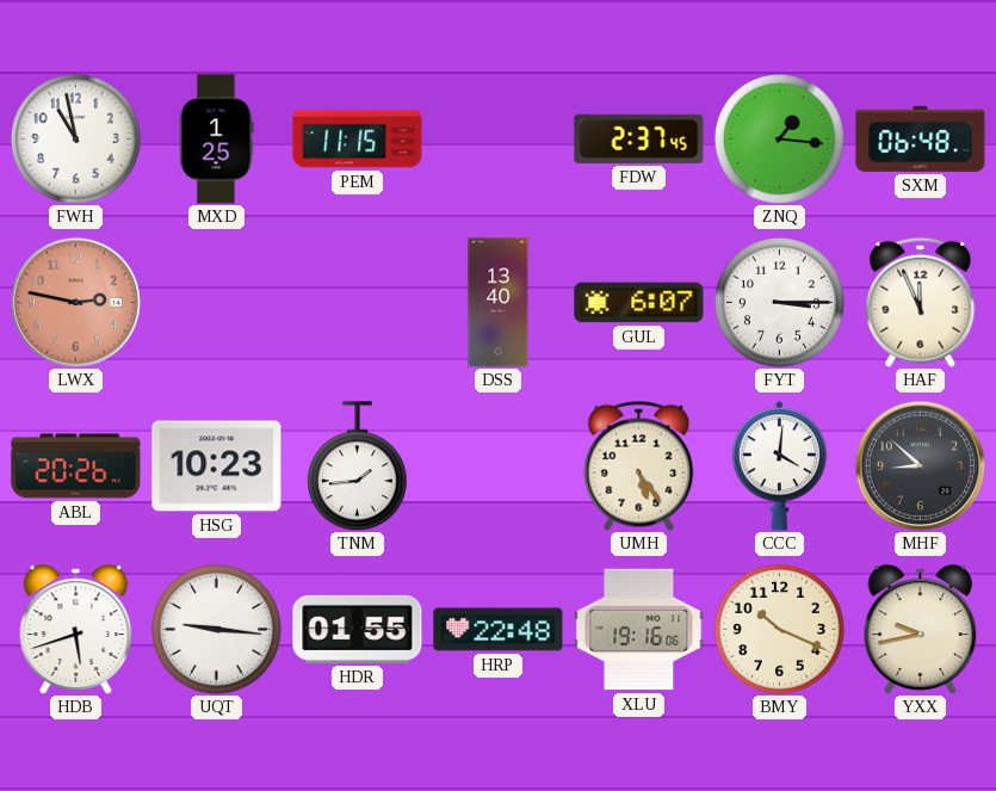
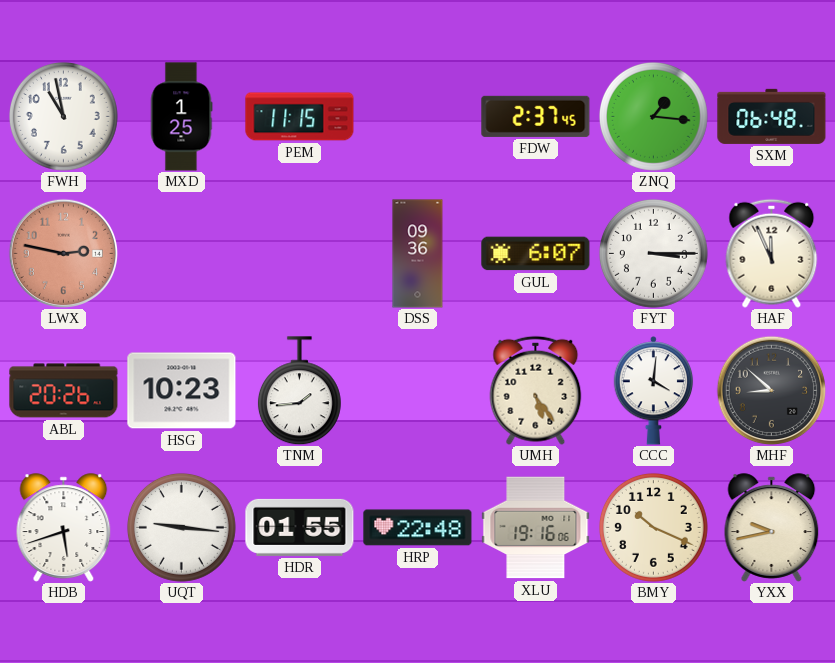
DSS: 13:40 -> 09:36
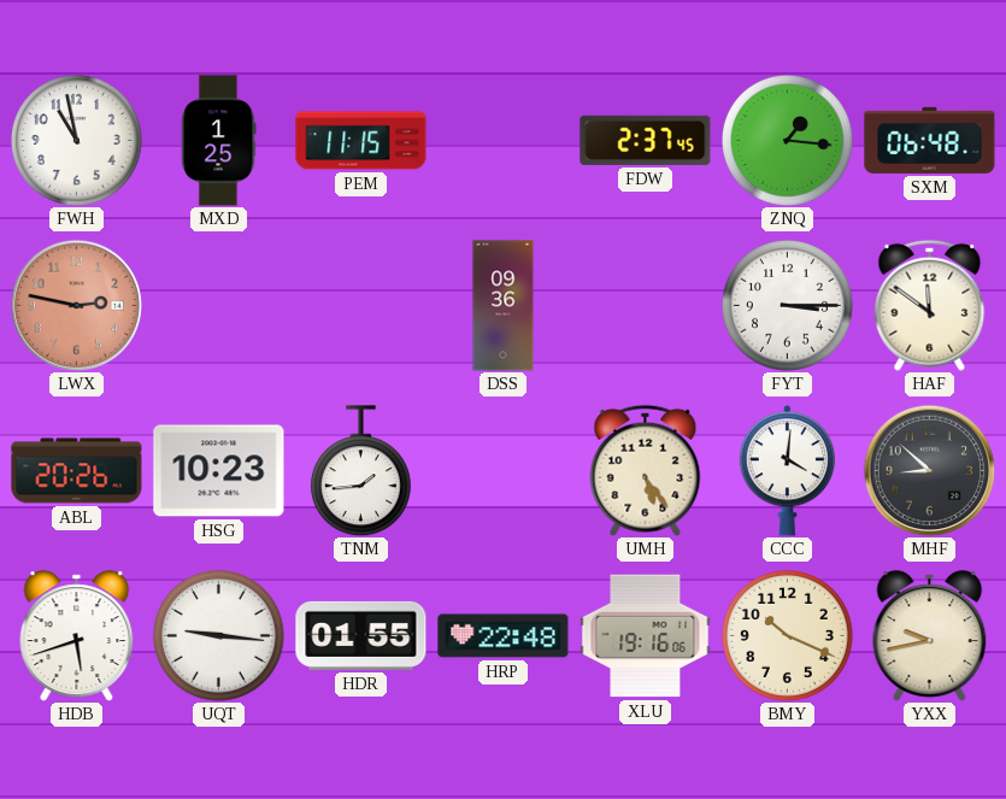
GUL: 6:07 -> none
HAF: 11:56 -> 11:51
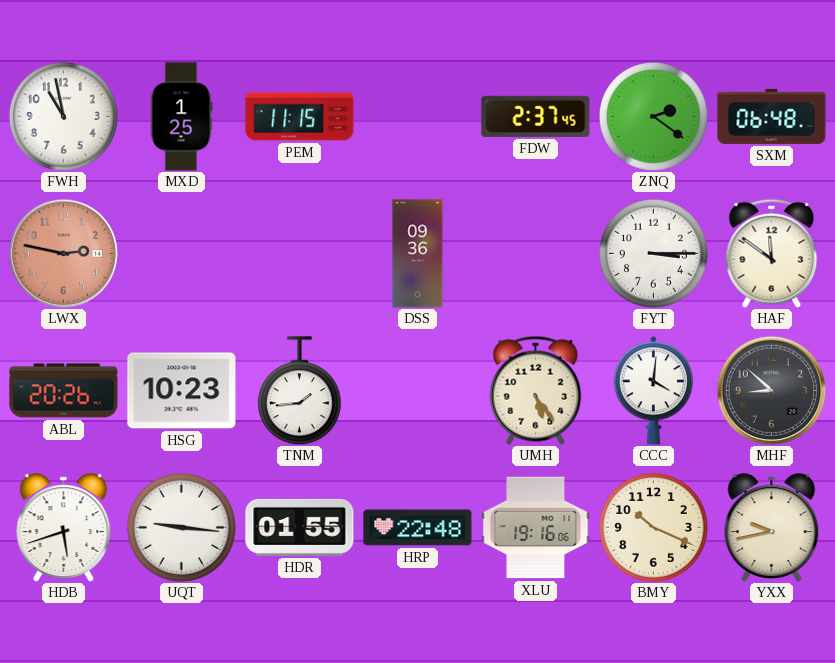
ZNQ: 1:16 -> 2:21
